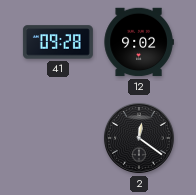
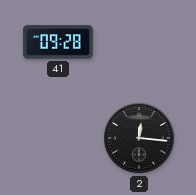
12: 9:02 -> none
2: 12:21 -> 12:16
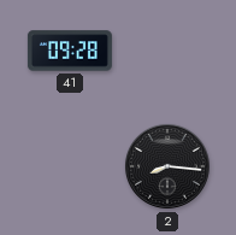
2: 12:16 -> 8:16
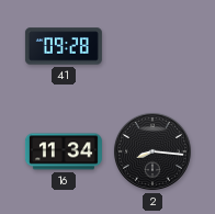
16: none -> 11:34
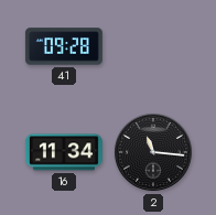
2: 8:16 -> 11:16
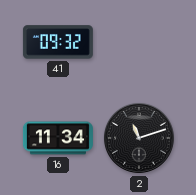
41: 09:28 -> 09:32
2: 11:16 -> 11:12
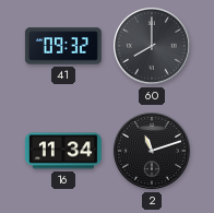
60: none -> 8:00
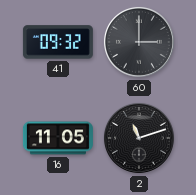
60: 8:00 -> 3:00
16: 11:34 -> 11:05
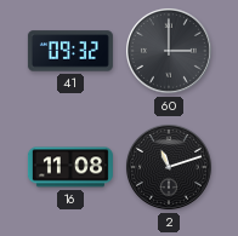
16: 11:05 -> 11:08
